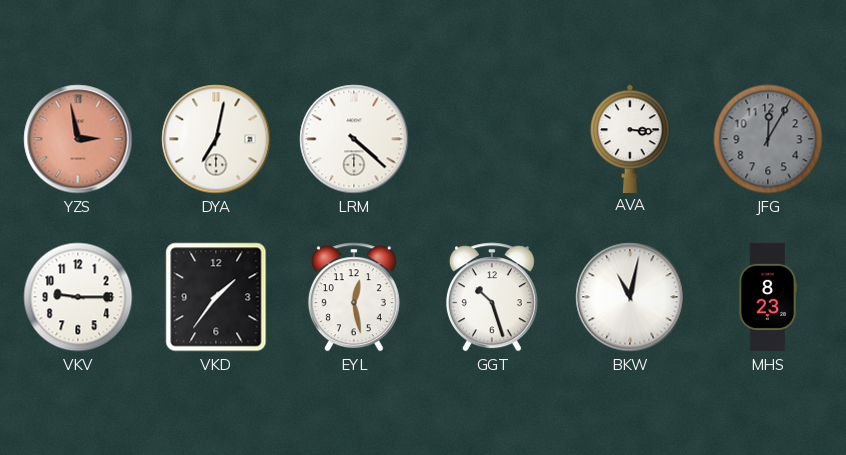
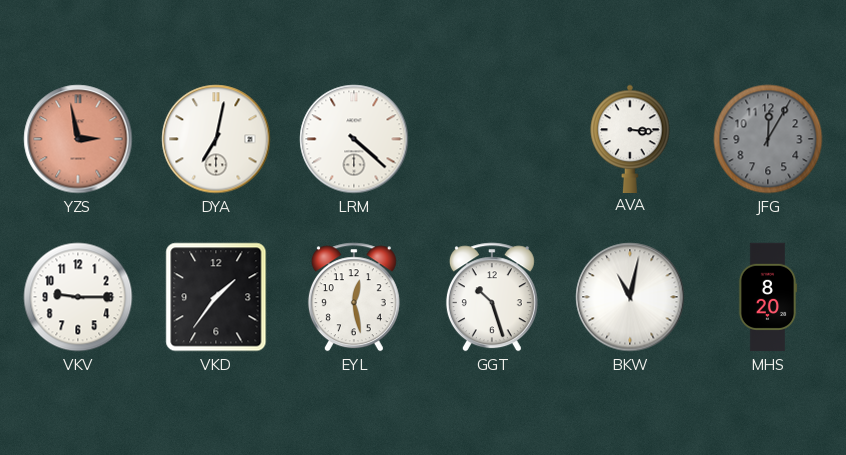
MHS: 8:23 -> 8:20
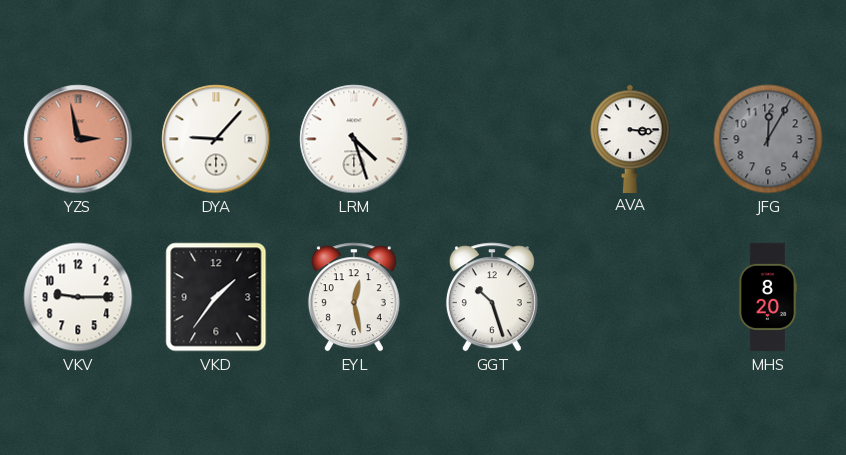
DYA: 7:02 -> 9:07
LRM: 4:22 -> 4:27
BKW: 11:02 -> none
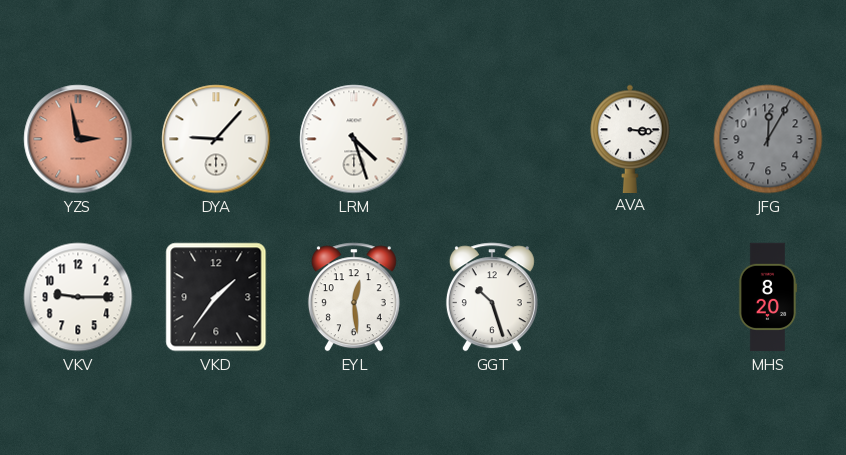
EYL: 12:28 -> 12:29
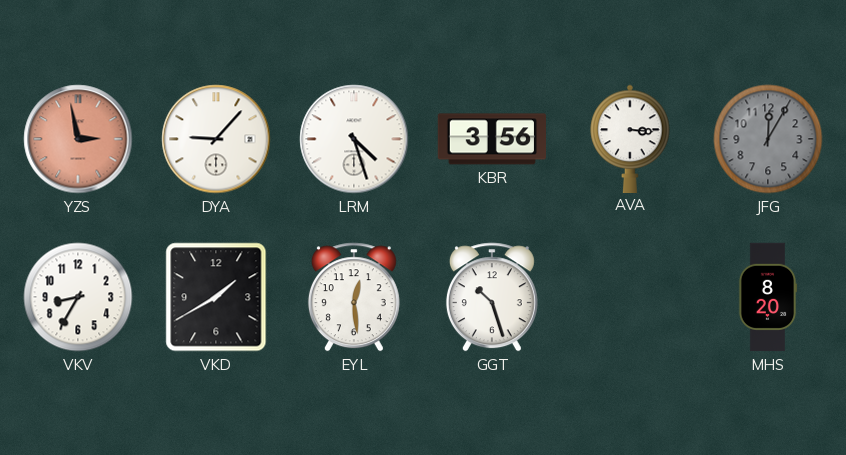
KBR: none -> 3:56
VKV: 9:15 -> 8:35
VKD: 1:36 -> 1:40
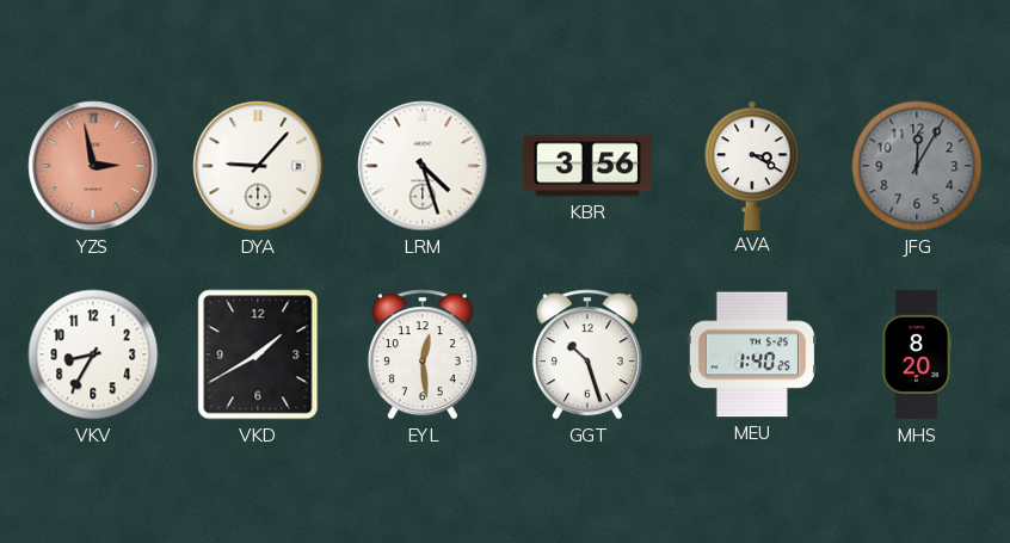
AVA: 3:16 -> 3:20
MEU: none -> 1:40
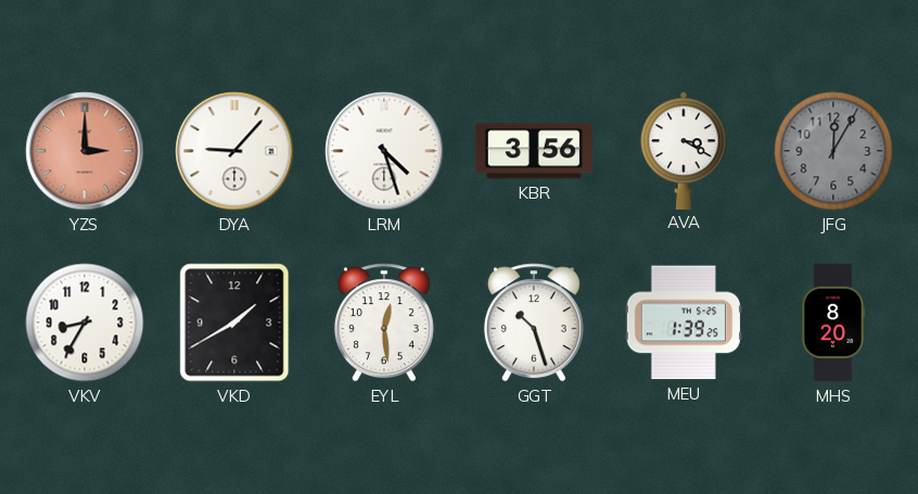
YZS: 2:58 -> 3:00
MEU: 1:40 -> 1:39
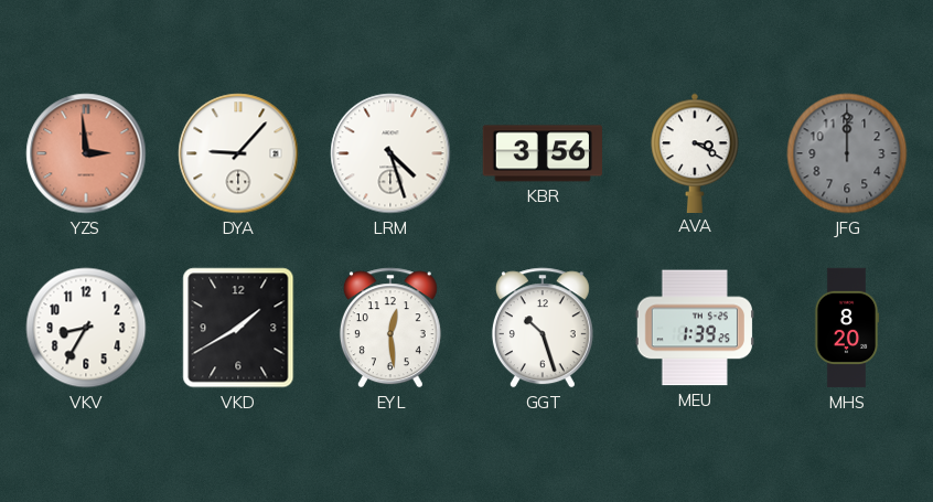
YZS: 3:00 -> 2:59
JFG: 12:05 -> 12:00
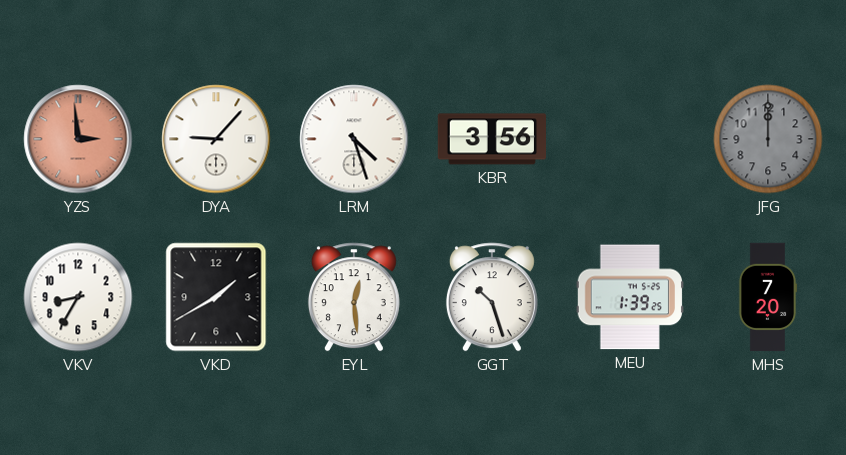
AVA: 3:20 -> none
MHS: 8:20 -> 7:20
